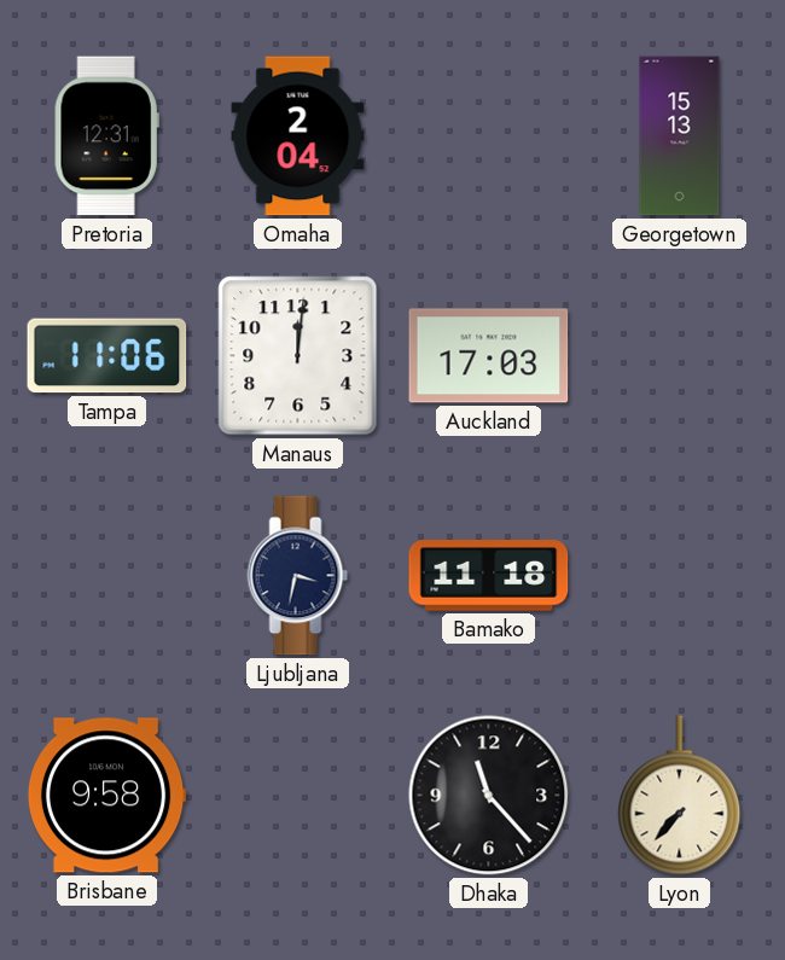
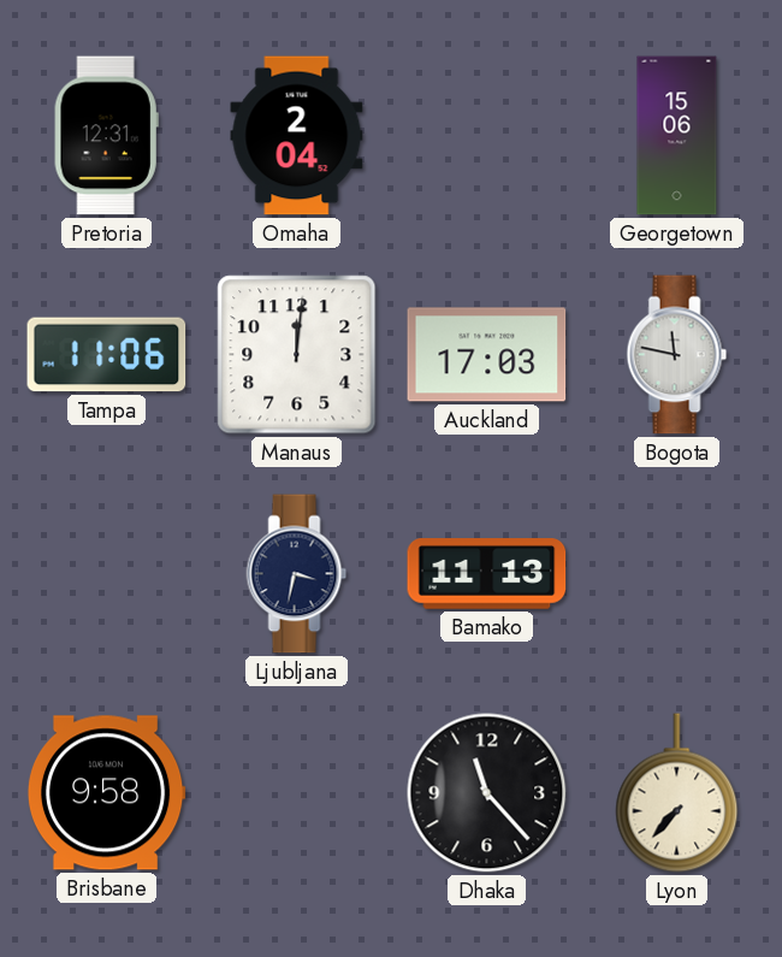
Georgetown: 15:13 -> 15:06
Bogota: none -> 11:47
Bamako: 11:18 -> 11:13
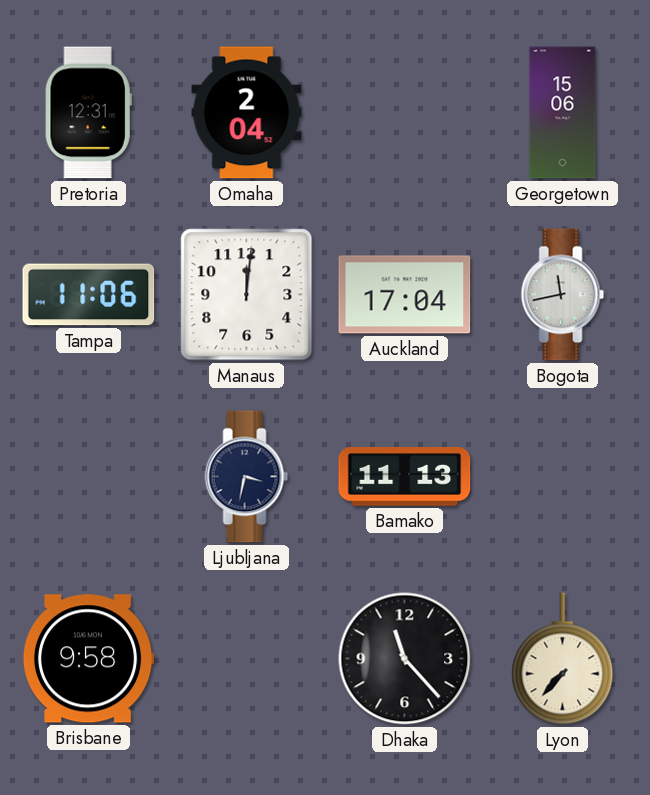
Auckland: 17:03 -> 17:04
Bogota: 11:47 -> 11:43
